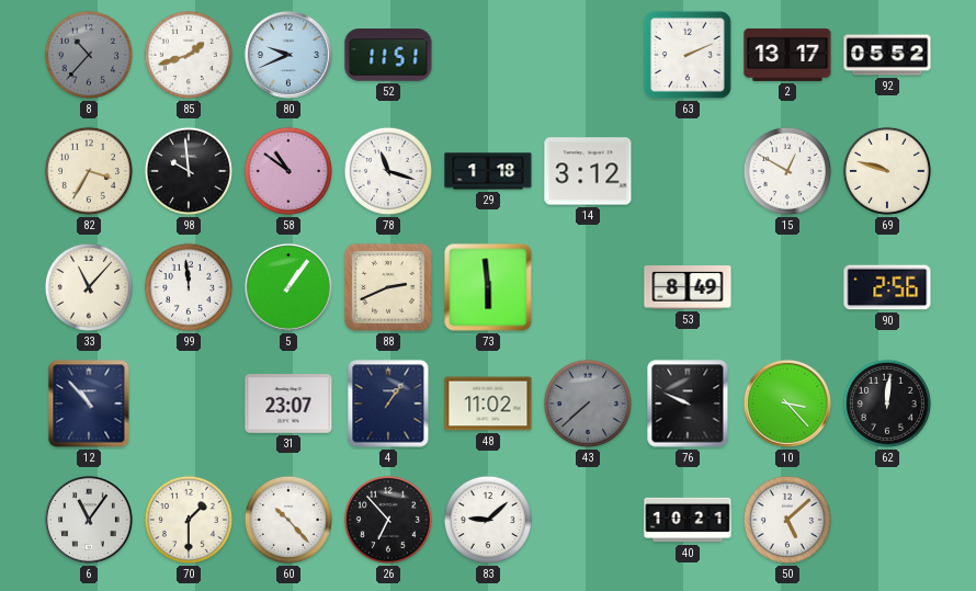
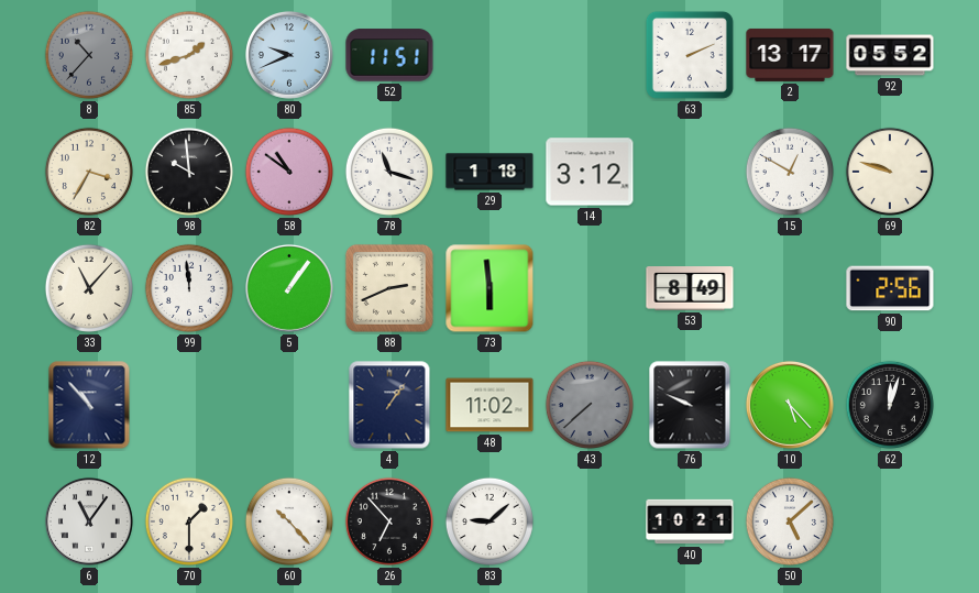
31: 23:07 -> none
10: 3:23 -> 5:23
62: 12:01 -> 12:03
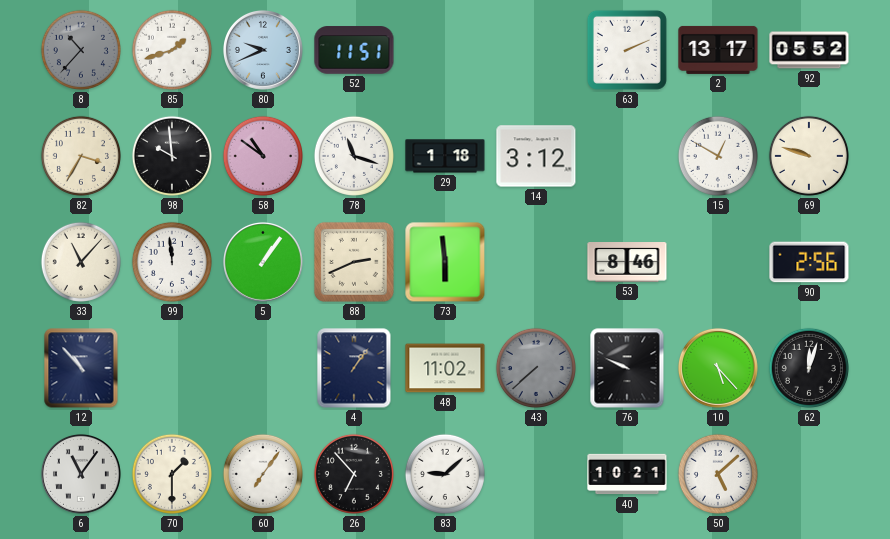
53: 8:49 -> 8:46
60: 10:23 -> 7:06
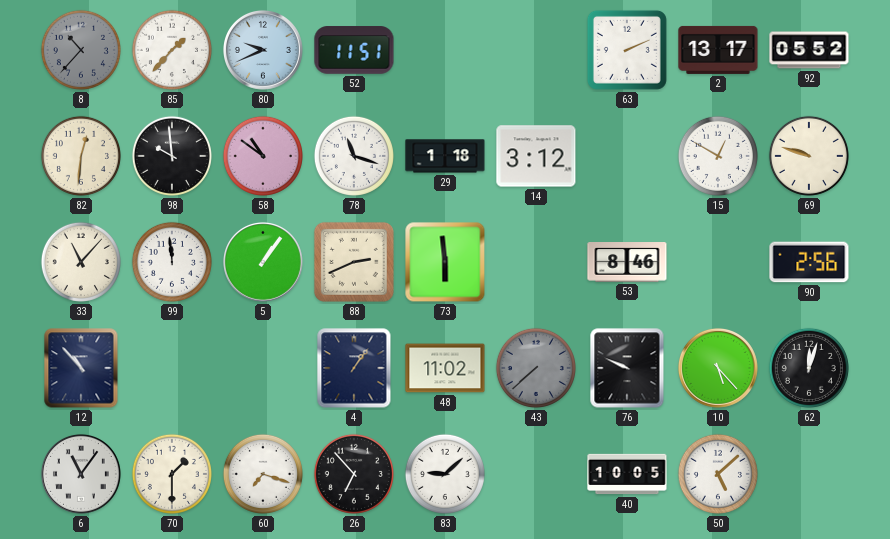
85: 1:42 -> 1:37
82: 3:35 -> 12:31
60: 7:06 -> 7:18
40: 10:21 -> 10:05
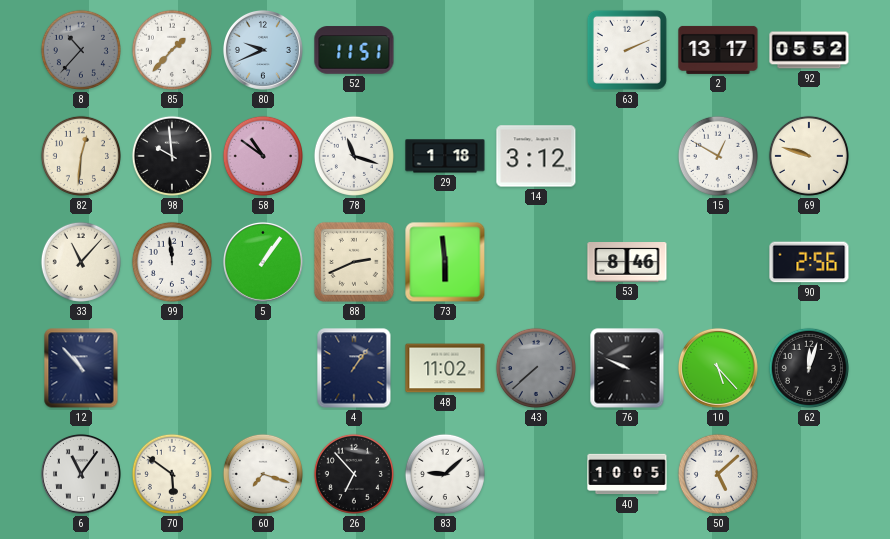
70: 1:30 -> 5:51
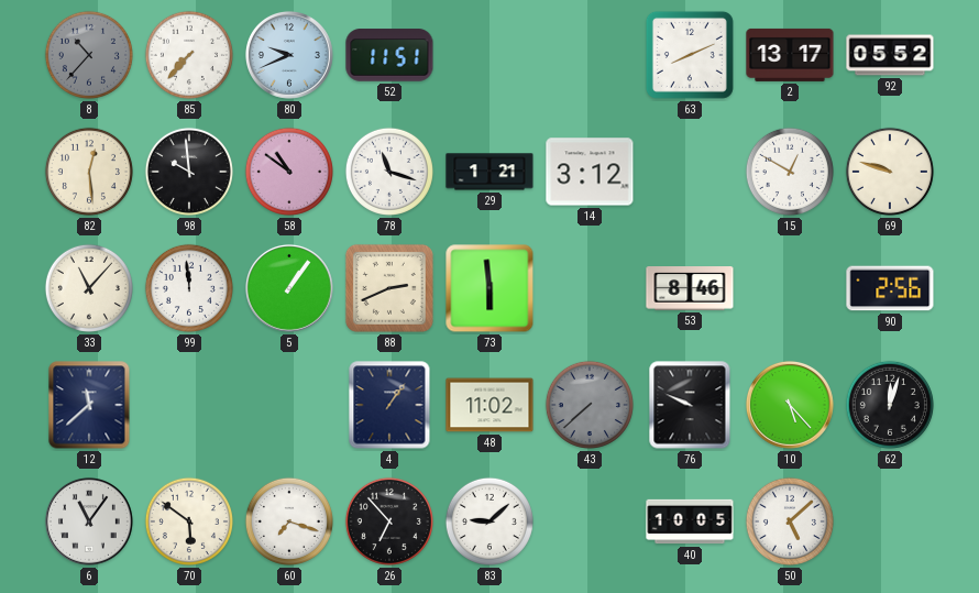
85: 1:37 -> 7:37
63: 2:11 -> 8:11
82: 12:31 -> 12:29
29: 1:18 -> 1:21
12: 10:53 -> 11:38
